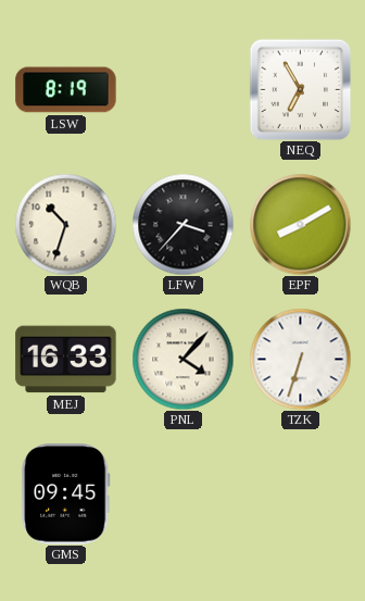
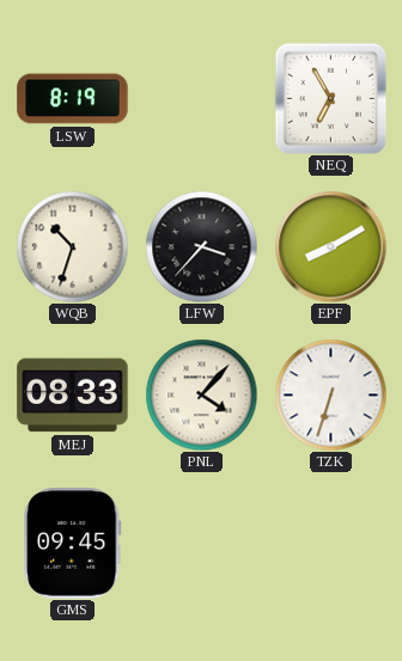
MEJ: 16:33 -> 08:33
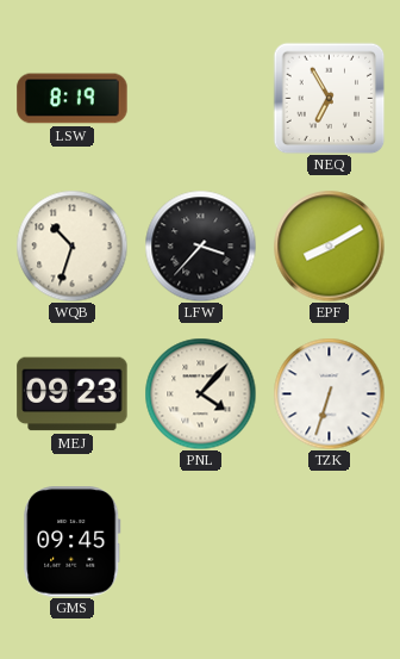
MEJ: 08:33 -> 09:23
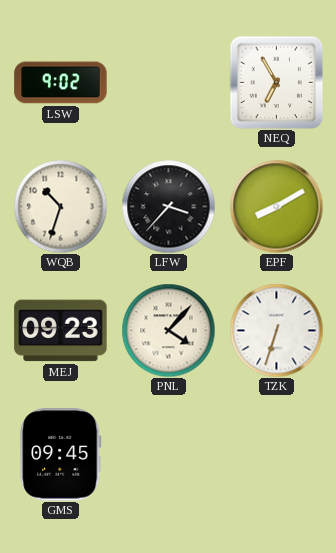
LSW: 8:19 -> 9:02
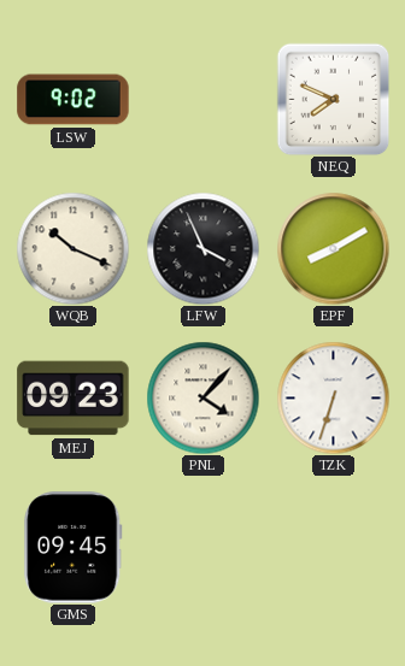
NEQ: 6:55 -> 7:49
WQB: 10:33 -> 10:19
LFW: 3:37 -> 3:56
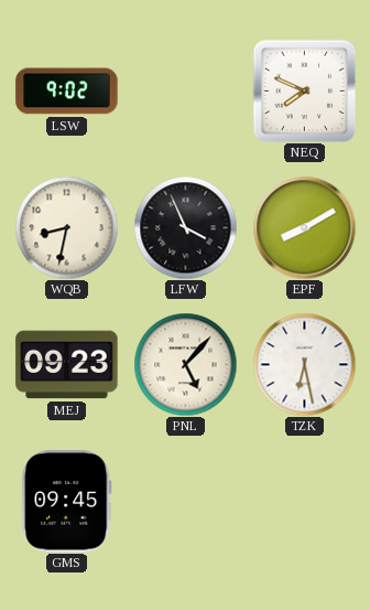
WQB: 10:19 -> 8:32
PNL: 4:07 -> 5:07
TZK: 6:33 -> 6:28
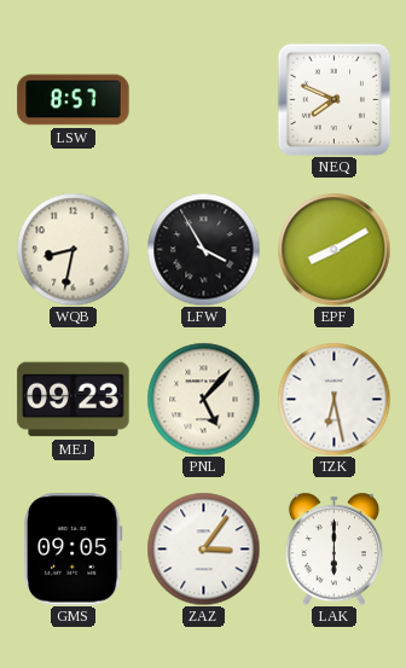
LSW: 9:02 -> 8:57
LFW: 3:56 -> 3:55
GMS: 09:45 -> 09:05
ZAZ: none -> 3:06
LAK: none -> 6:00
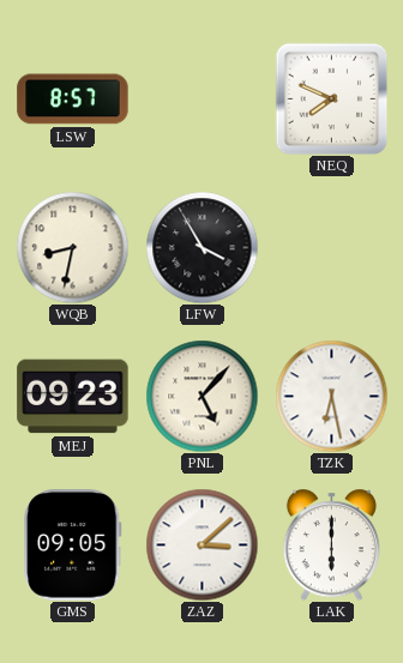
EPF: 8:10 -> none
ZAZ: 3:06 -> 3:08
